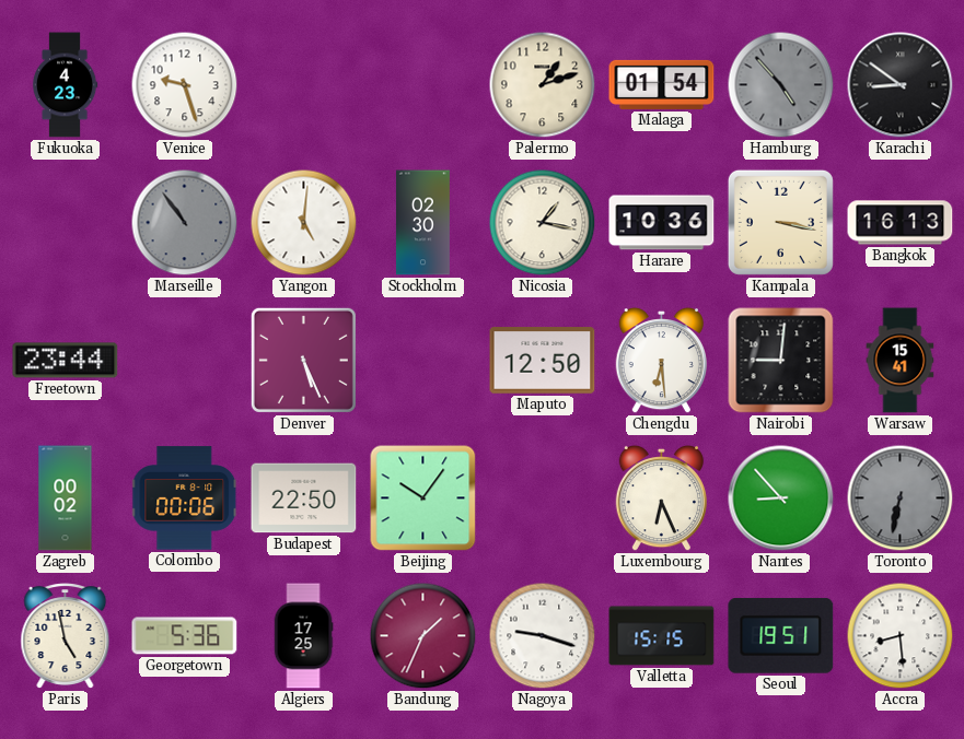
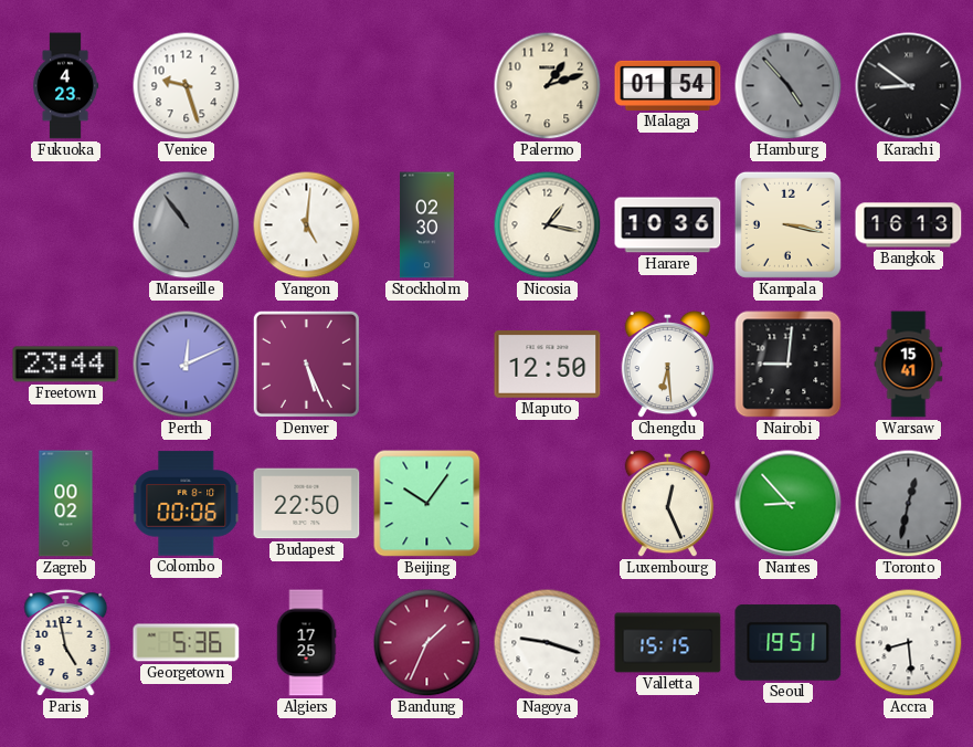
Perth: none -> 12:11
Luxembourg: 6:26 -> 12:26
Toronto: 6:32 -> 12:32
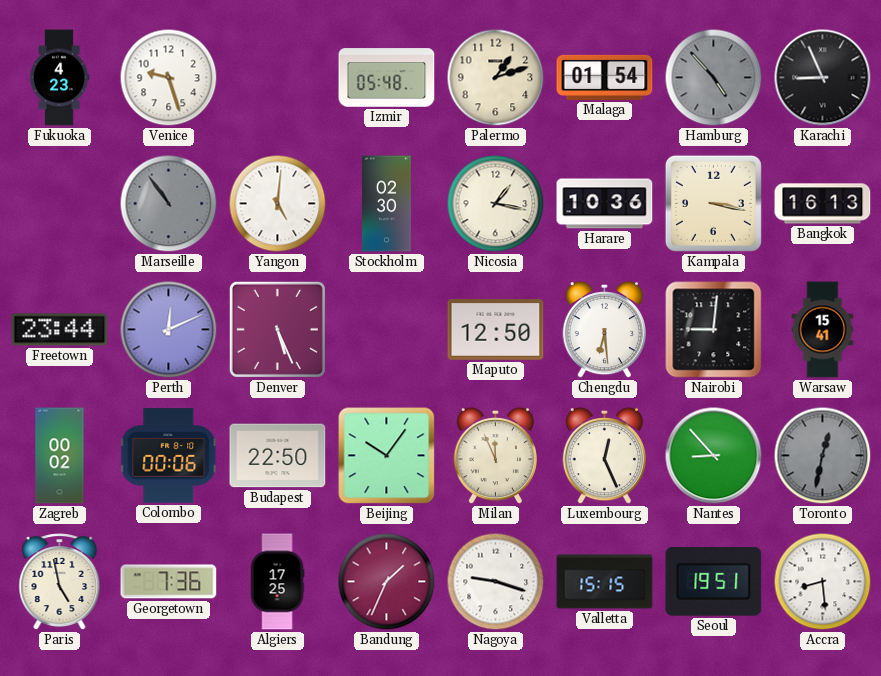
Izmir: none -> 05:48
Karachi: 8:51 -> 8:56
Milan: none -> 11:56
Georgetown: 5:36 -> 7:36
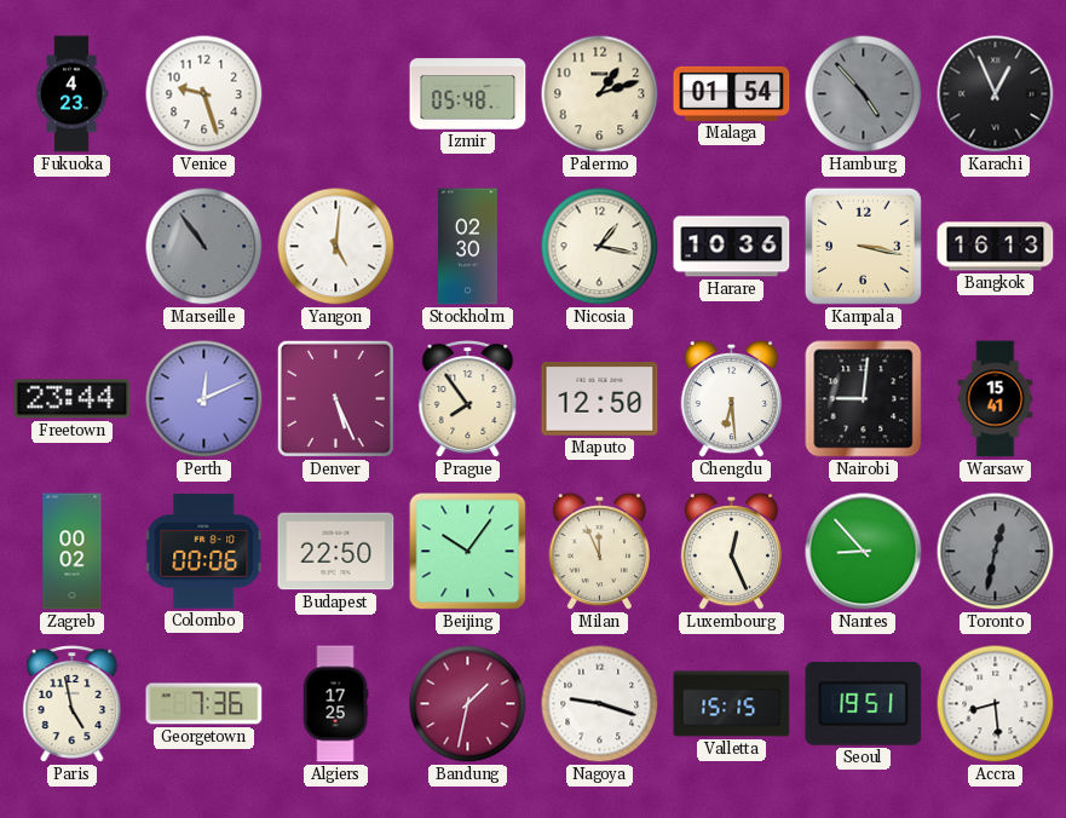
Karachi: 8:56 -> 12:56
Prague: none -> 7:54
Bandung: 1:34 -> 1:32
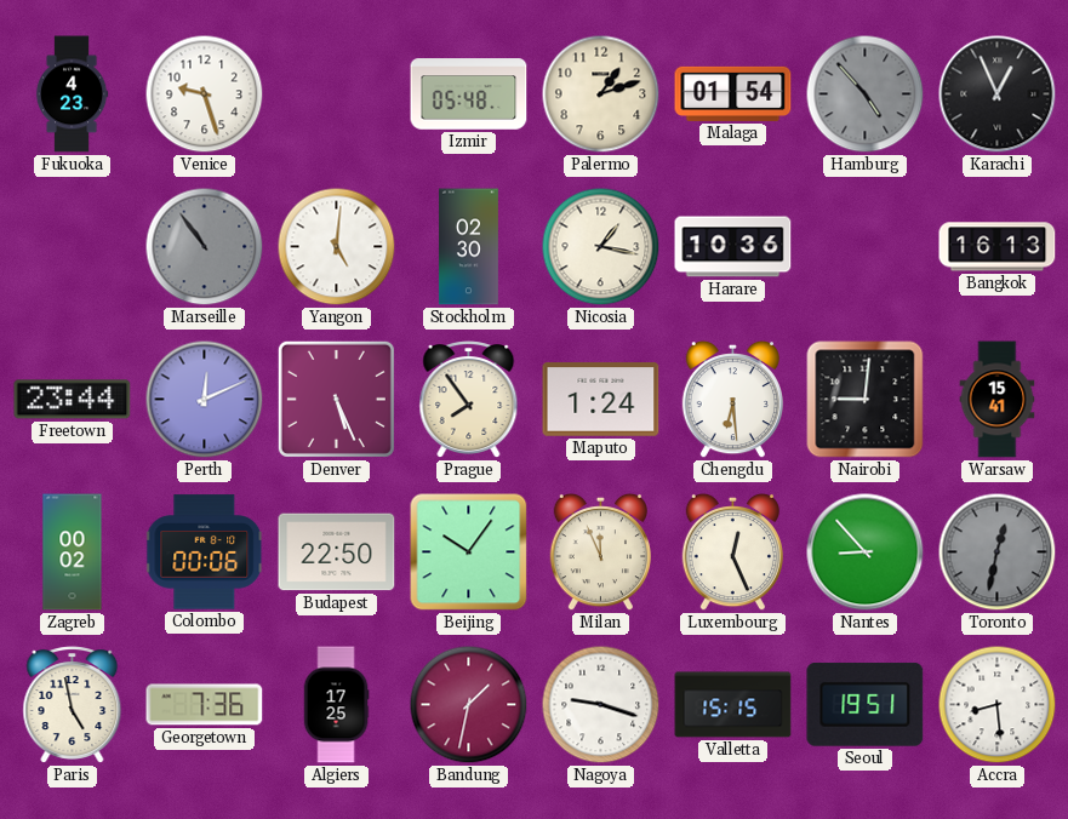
Kampala: 3:17 -> none
Maputo: 12:50 -> 1:24
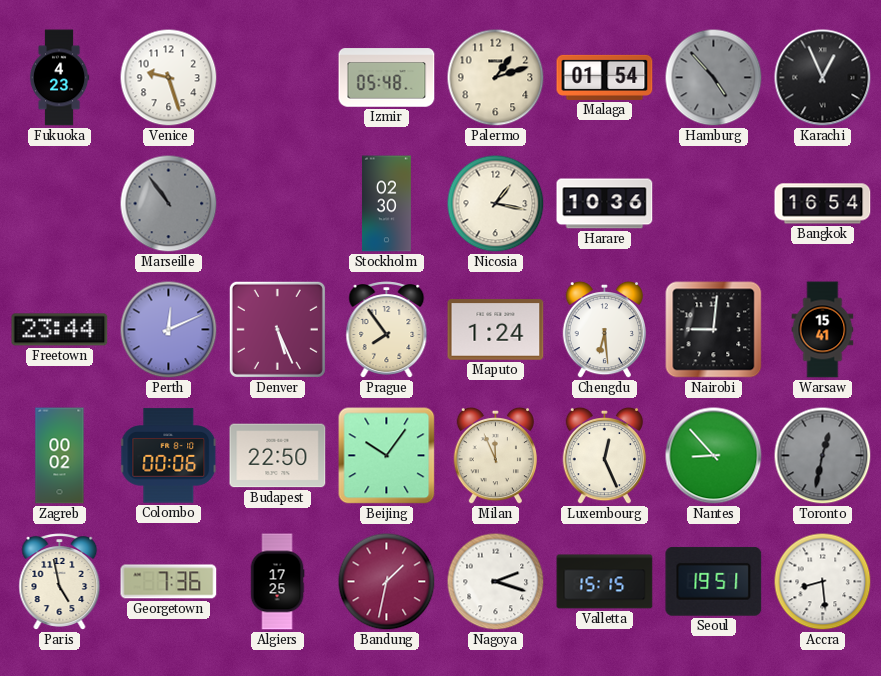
Yangon: 5:01 -> none
Bangkok: 16:13 -> 16:54
Nagoya: 9:18 -> 2:18
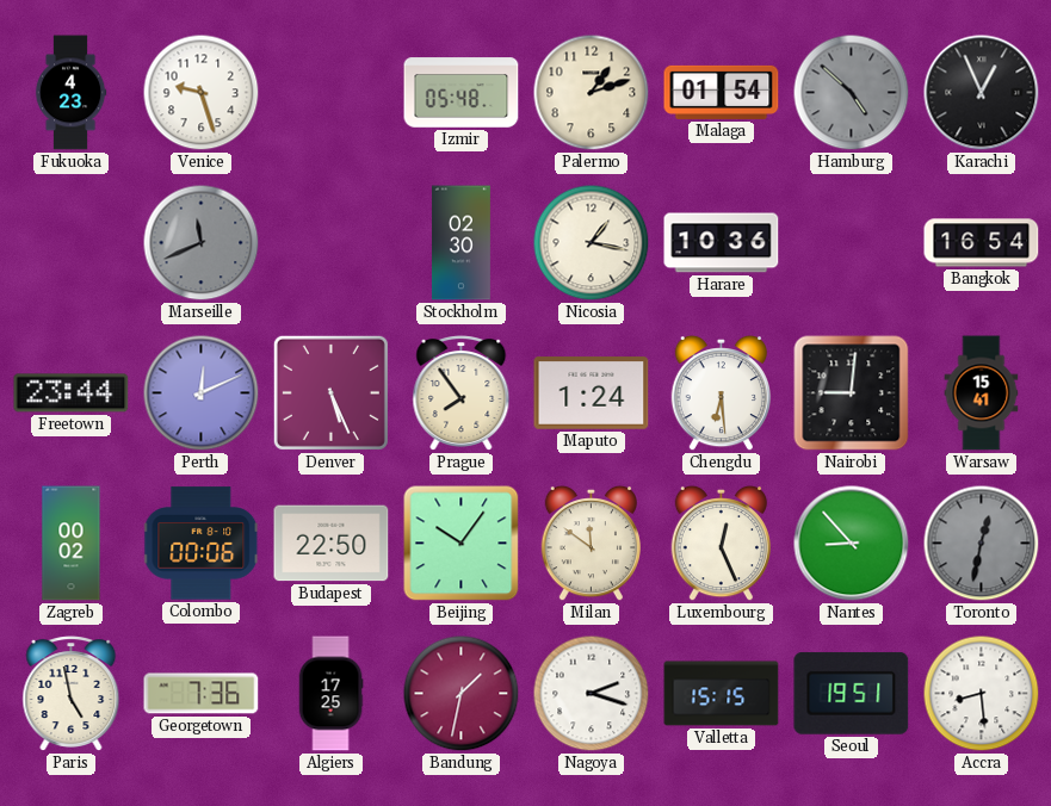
Hamburg: 4:53 -> 4:52
Marseille: 10:54 -> 11:41
Milan: 11:56 -> 11:51
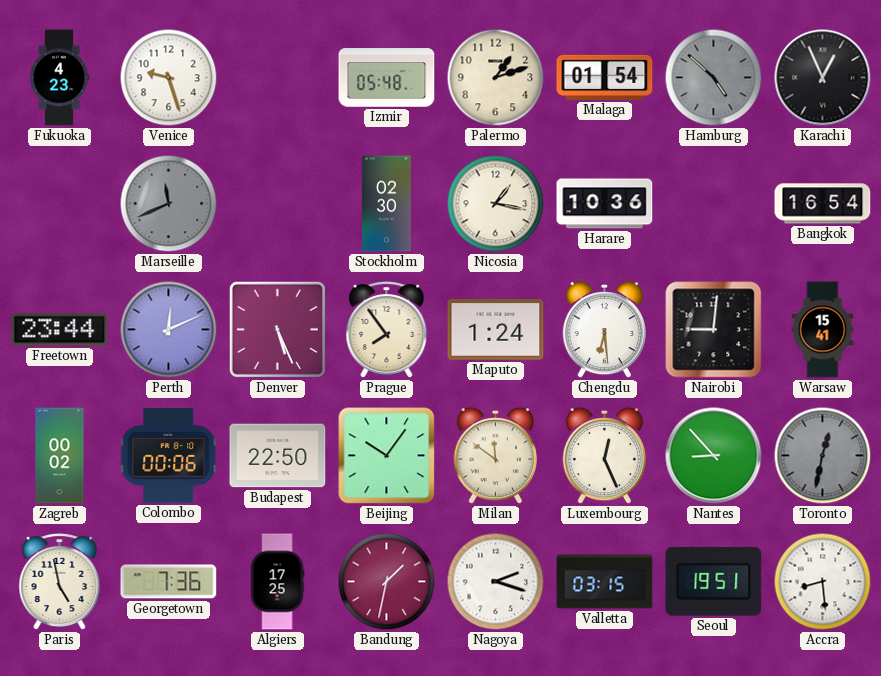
Valletta: 15:15 -> 03:15
